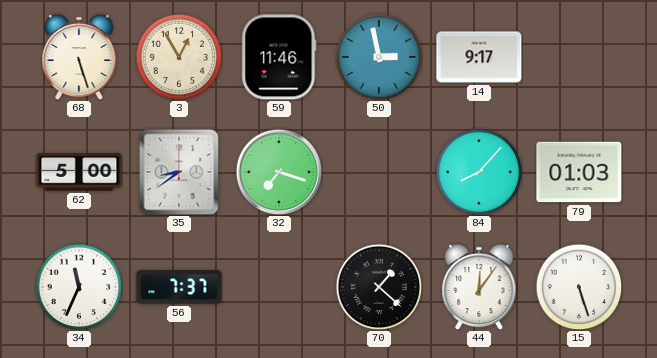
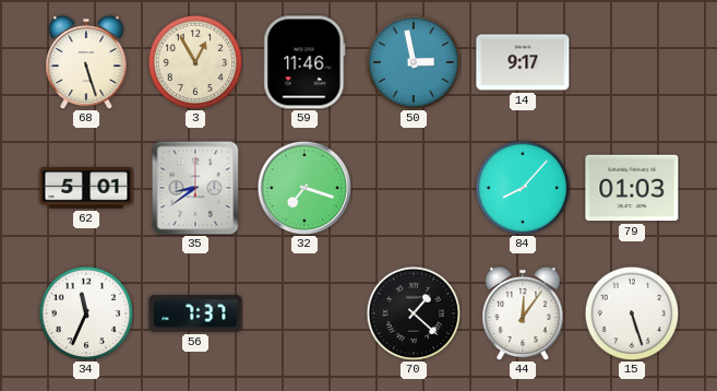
62: 5:00 -> 5:01
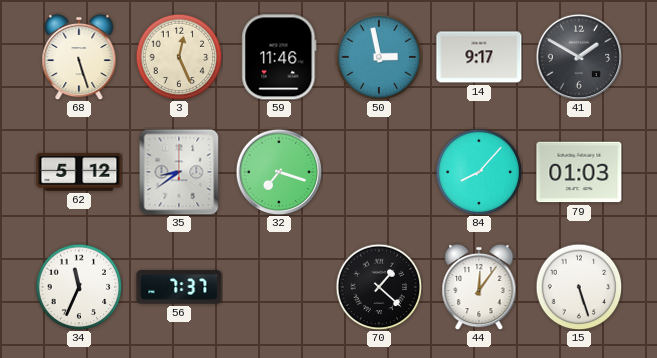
3: 12:55 -> 12:26
41: none -> 1:50
62: 5:01 -> 5:12
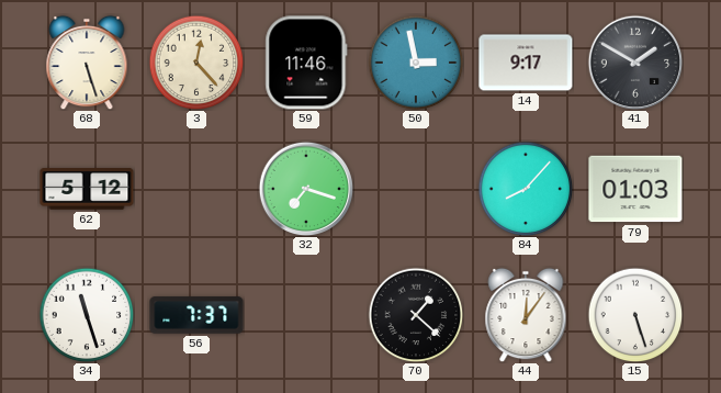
3: 12:26 -> 12:23
35: 8:39 -> none
34: 11:34 -> 11:27
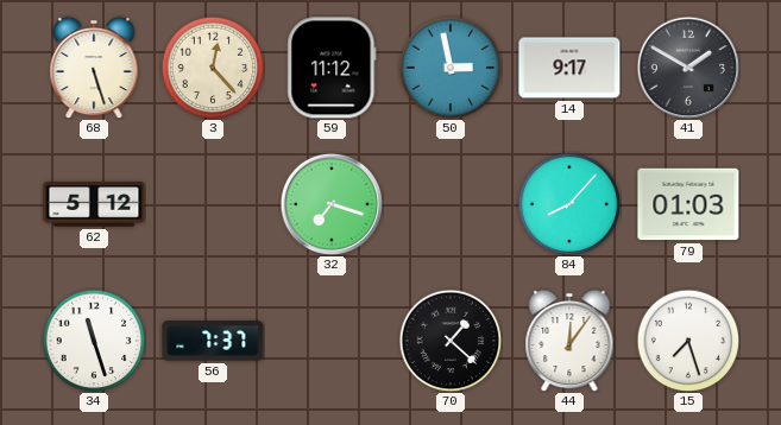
59: 11:46 -> 11:12
15: 5:27 -> 7:27
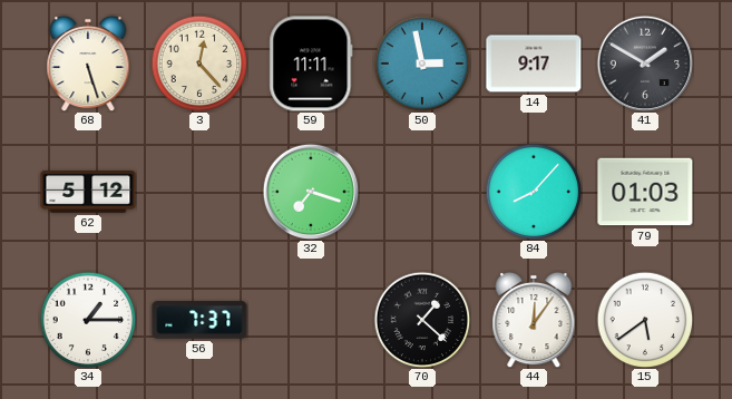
59: 11:12 -> 11:11
34: 11:27 -> 1:15
15: 7:27 -> 5:39
